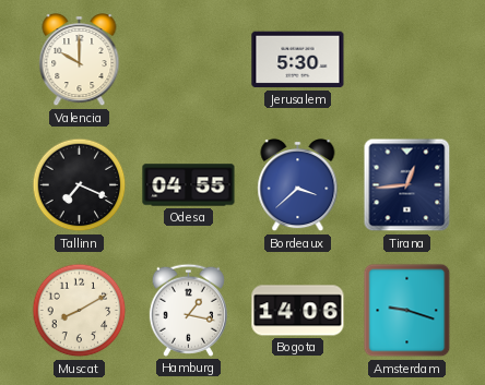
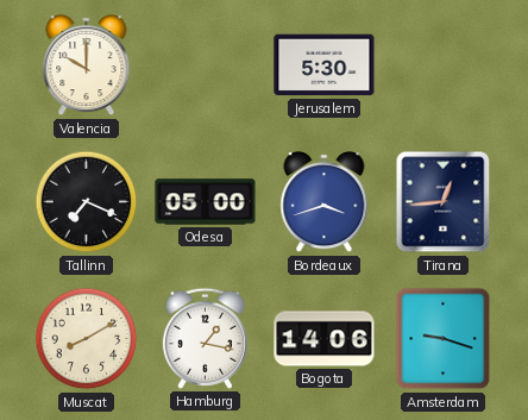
Odesa: 04:55 -> 05:00
Bordeaux: 3:38 -> 3:42
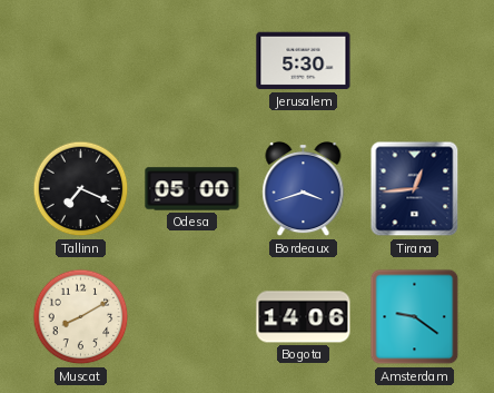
Valencia: 10:00 -> none
Hamburg: 1:17 -> none
Amsterdam: 9:18 -> 9:21
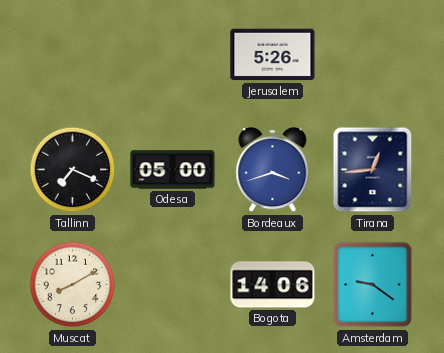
Jerusalem: 5:30 -> 5:26
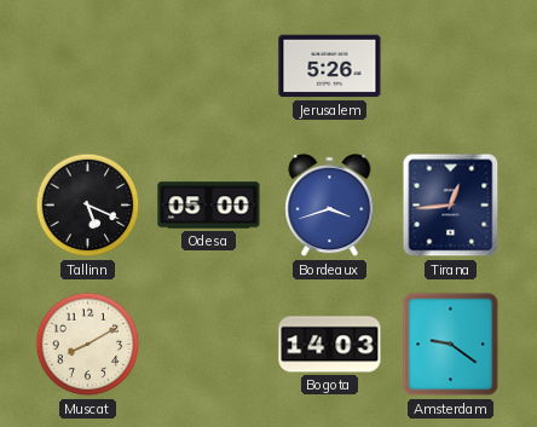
Tallinn: 7:19 -> 5:19
Bogota: 14:06 -> 14:03
